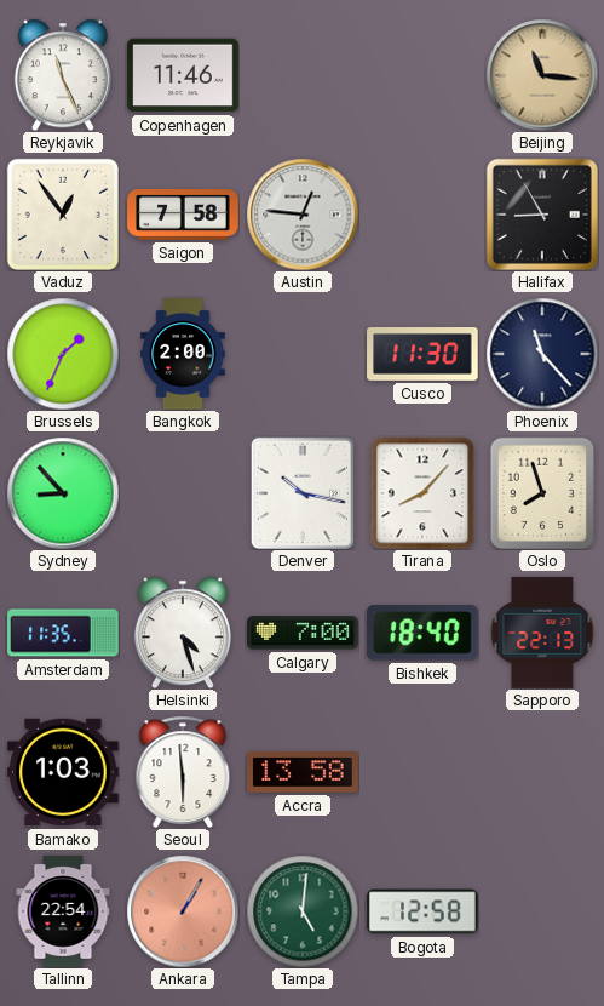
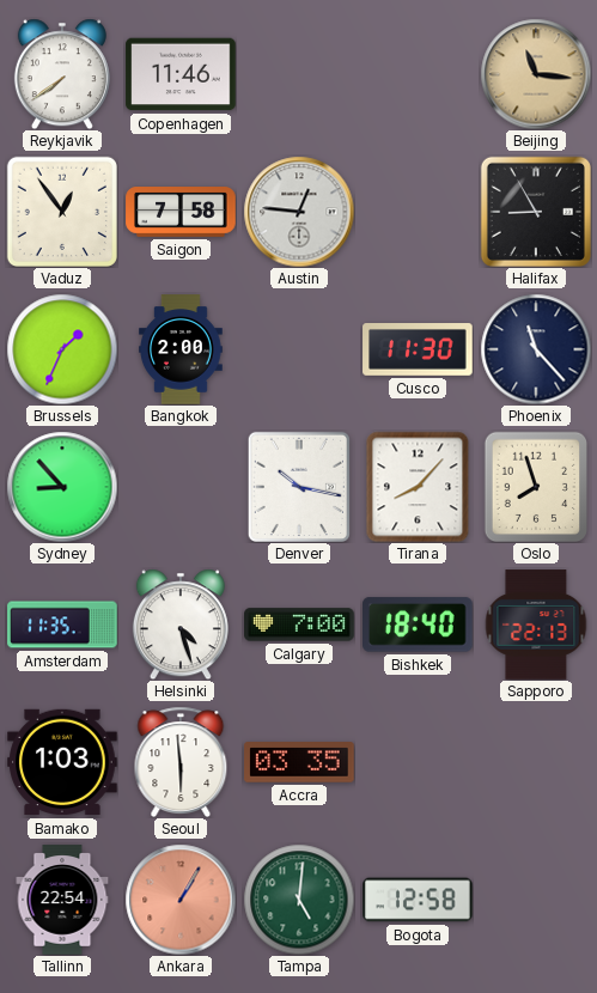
Reykjavik: 11:26 -> 7:39
Accra: 13:58 -> 03:35
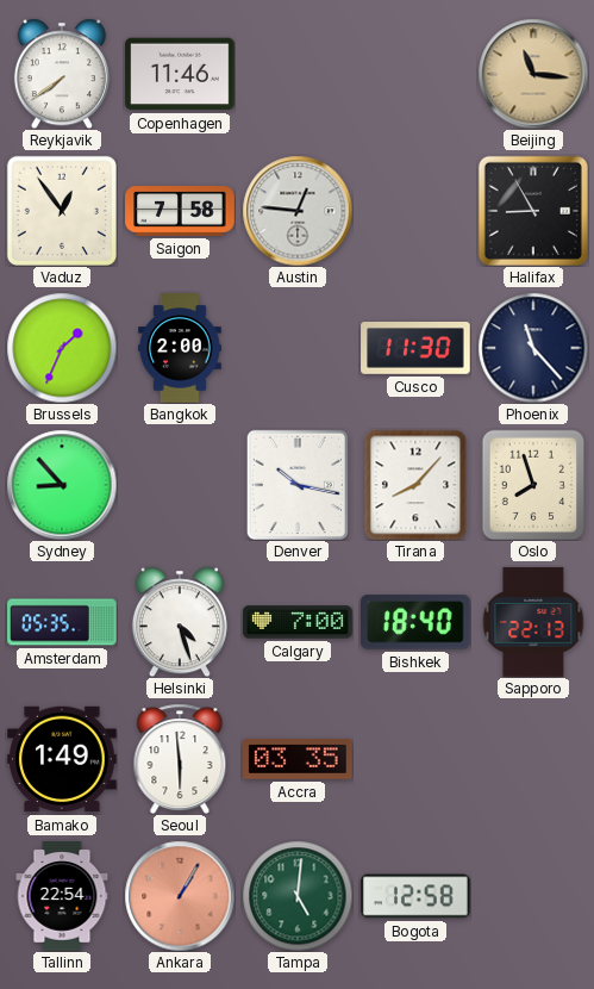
Amsterdam: 11:35 -> 05:35
Bamako: 1:03 -> 1:49
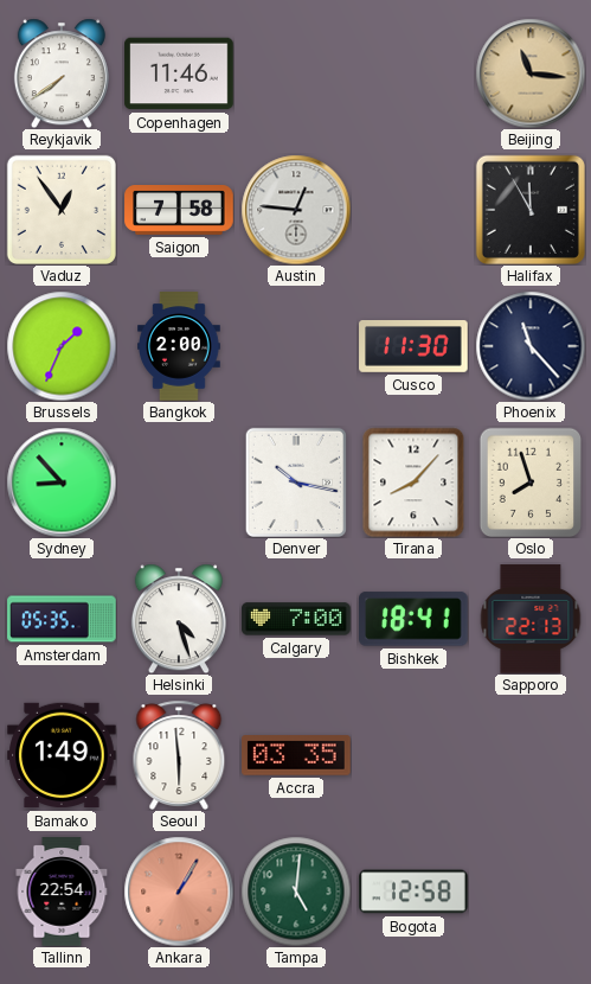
Halifax: 8:55 -> 11:55
Bishkek: 18:40 -> 18:41
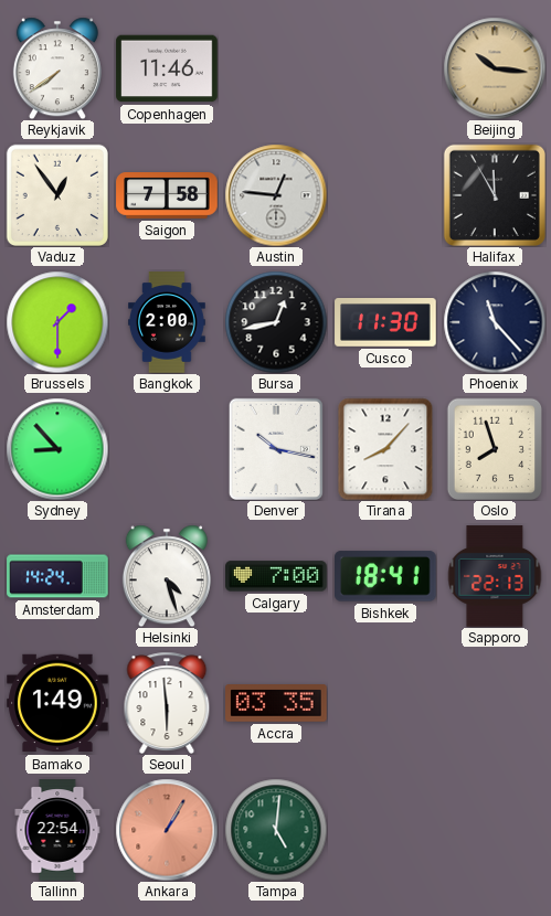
Beijing: 11:16 -> 10:16
Brussels: 1:34 -> 1:30
Bursa: none -> 12:43
Amsterdam: 05:35 -> 14:24
Bogota: 12:58 -> none
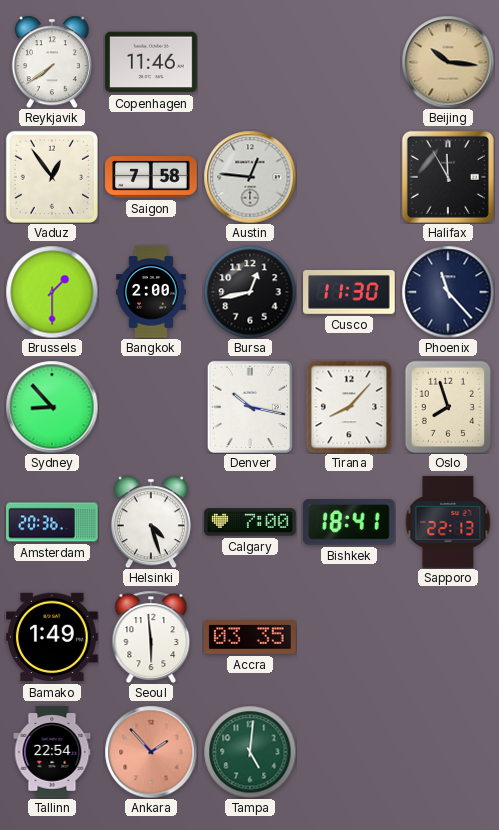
Amsterdam: 14:24 -> 20:36
Ankara: 1:05 -> 1:53
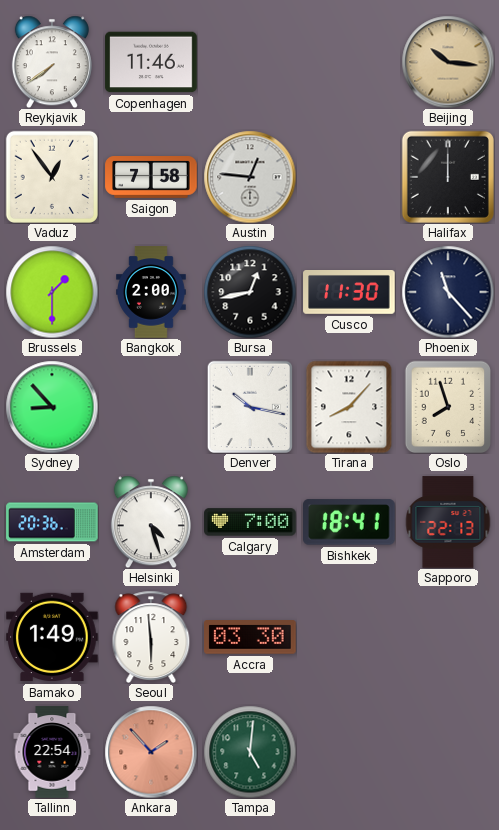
Halifax: 11:55 -> 12:00
Accra: 03:35 -> 03:30
